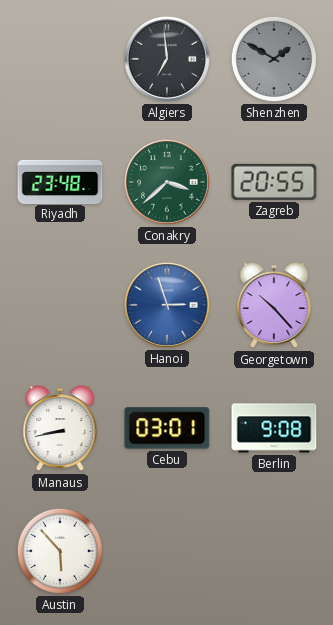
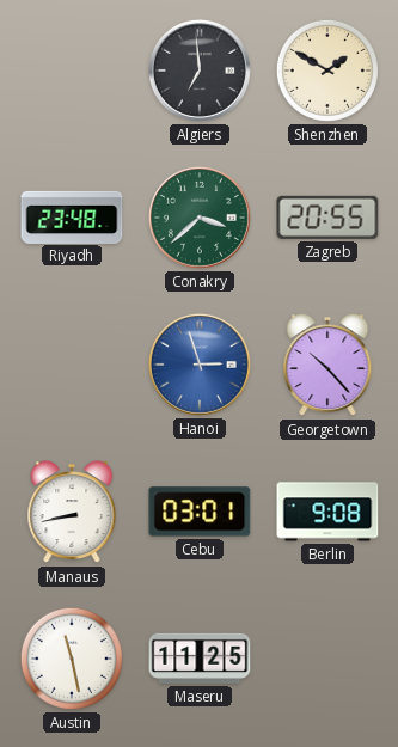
Shenzhen dial: grey -> cream
Austin: 5:53 -> 11:28
Maseru: none -> 11:25
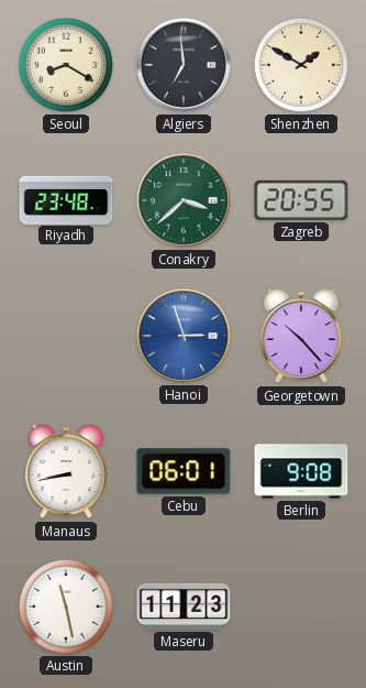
Seoul: none -> 8:20
Cebu: 03:01 -> 06:01
Maseru: 11:25 -> 11:23
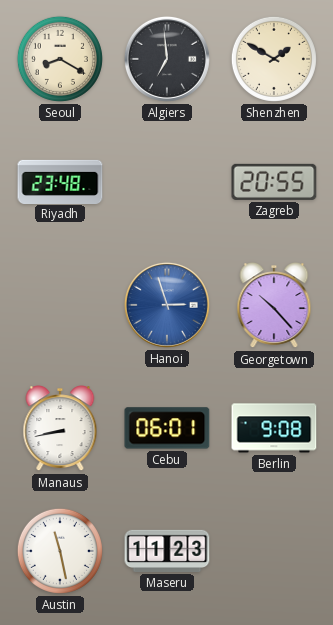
Conakry: 3:38 -> none
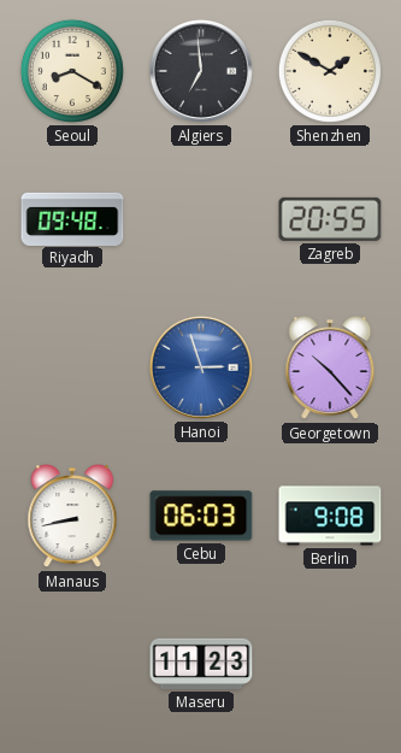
Riyadh: 23:48 -> 09:48
Cebu: 06:01 -> 06:03
Austin: 11:28 -> none
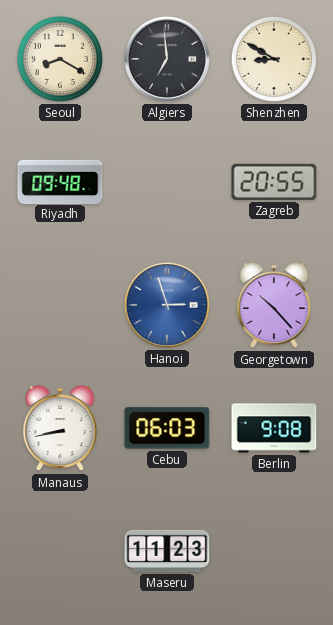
Shenzhen: 1:50 -> 8:50
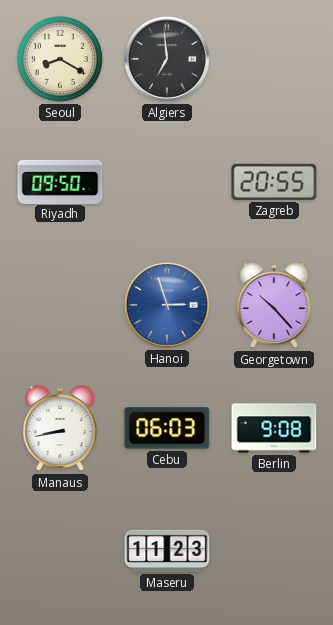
Shenzhen: 8:50 -> none
Riyadh: 09:48 -> 09:50
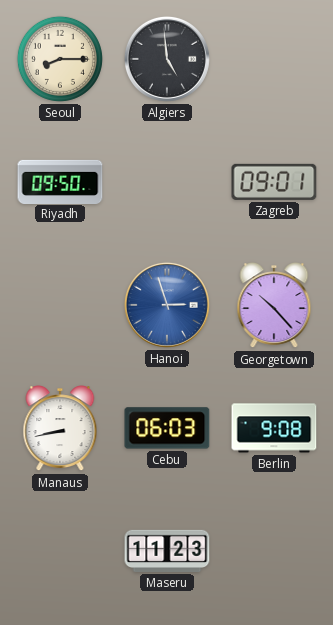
Seoul: 8:20 -> 8:15
Algiers: 6:59 -> 4:59
Zagreb: 20:55 -> 09:01
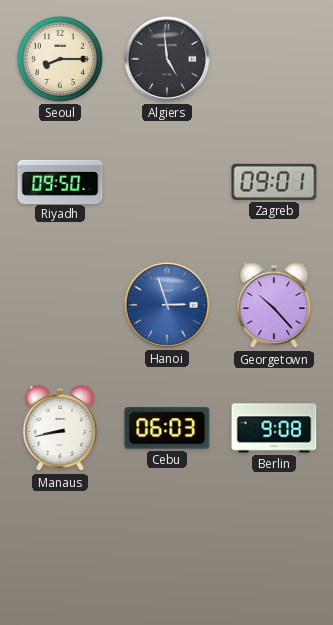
Maseru: 11:23 -> none
